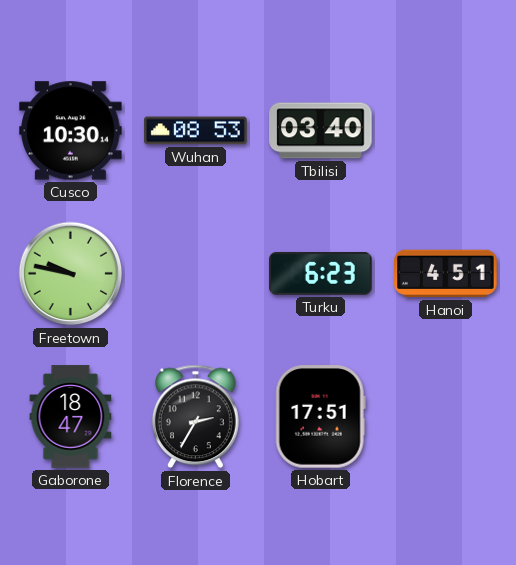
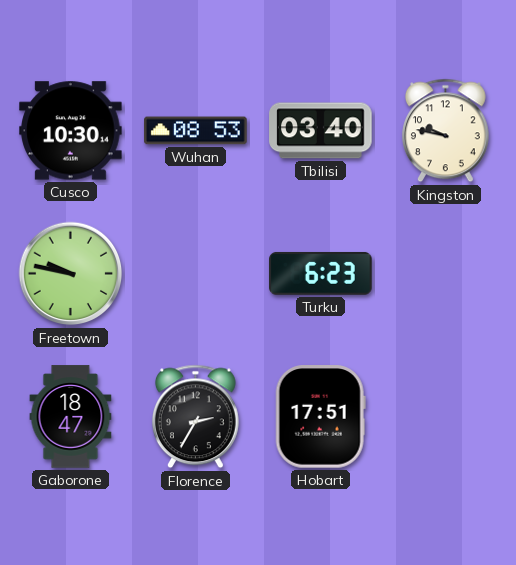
Kingston: none -> 9:47
Hanoi: 4:51 -> none
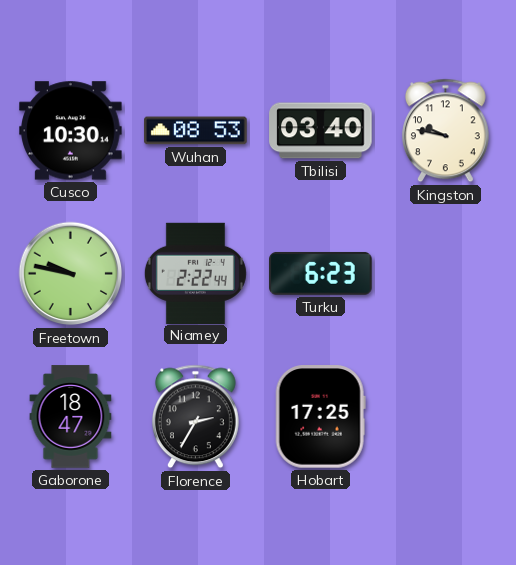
Niamey: none -> 2:22
Hobart: 17:51 -> 17:25
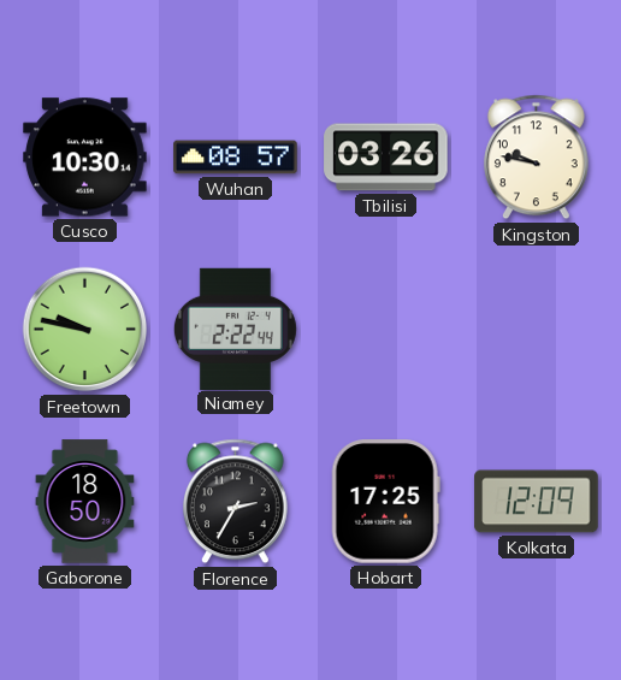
Wuhan: 08:53 -> 08:57
Tbilisi: 03:40 -> 03:26
Turku: 6:23 -> none
Gaborone: 18:47 -> 18:50
Kolkata: none -> 12:09
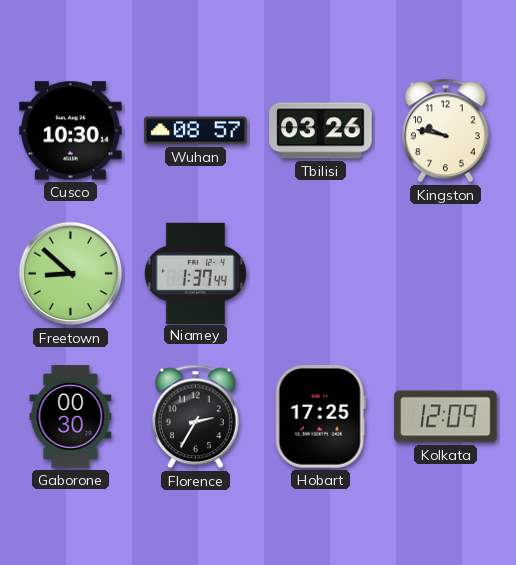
Freetown: 9:47 -> 8:52
Niamey: 2:22 -> 1:37
Gaborone: 18:50 -> 00:30
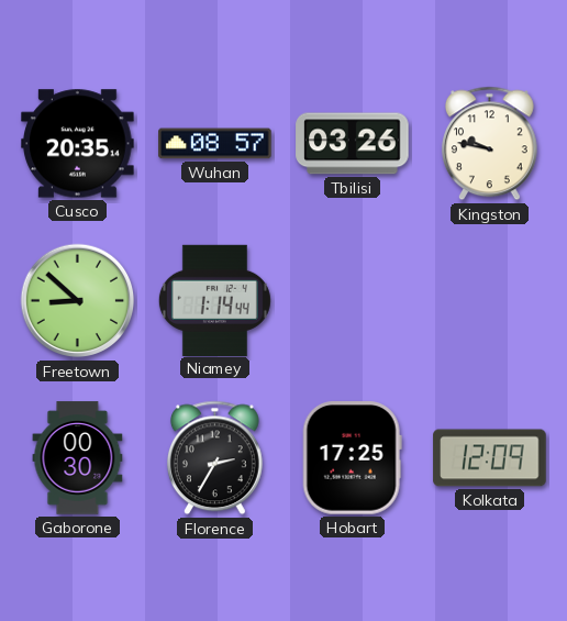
Cusco: 10:30 -> 20:35
Niamey: 1:37 -> 1:14
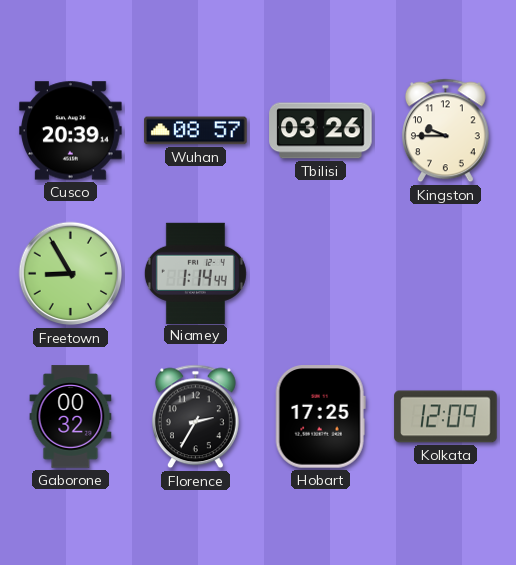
Cusco: 20:35 -> 20:39
Kingston: 9:47 -> 9:45
Freetown: 8:52 -> 8:55
Gaborone: 00:30 -> 00:32
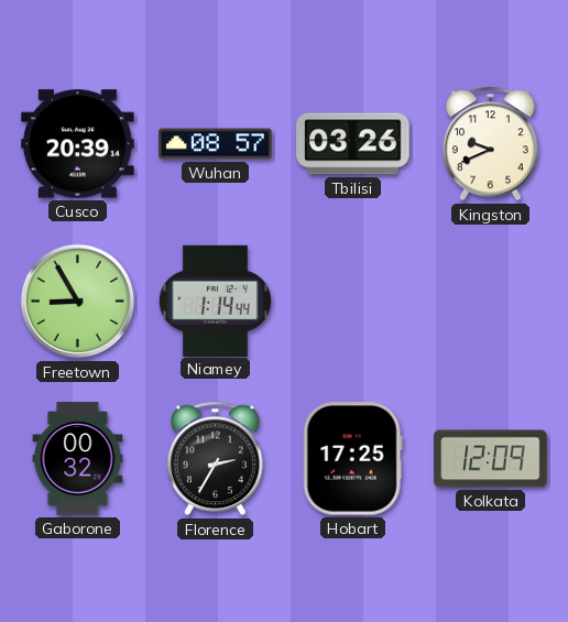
Kingston: 9:45 -> 9:41
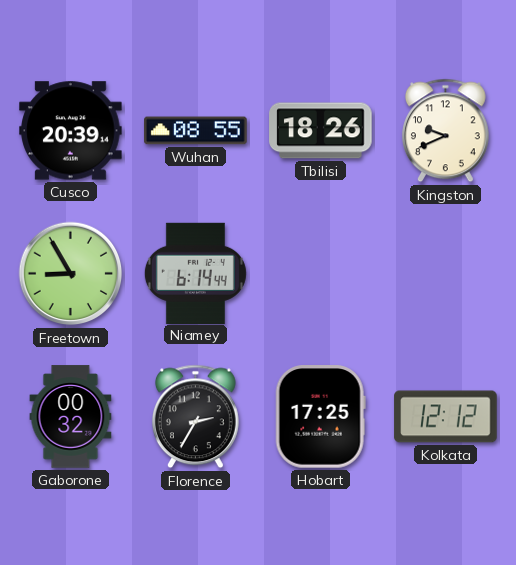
Wuhan: 08:57 -> 08:55
Tbilisi: 03:26 -> 18:26
Niamey: 1:14 -> 6:14
Kolkata: 12:09 -> 12:12
